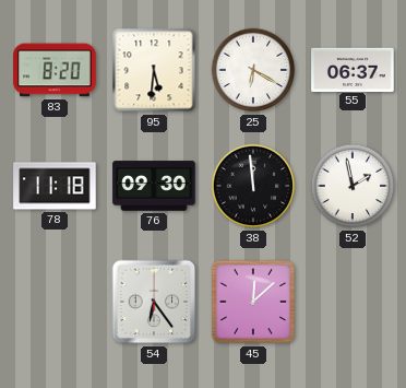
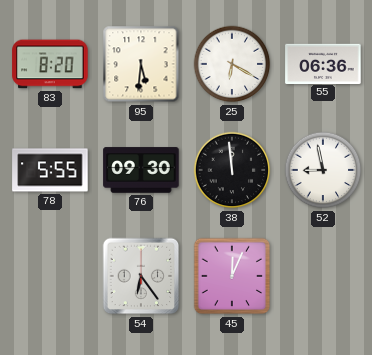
55: 06:37 -> 06:36
78: 11:18 -> 5:55
52: 1:58 -> 8:58
45: 12:08 -> 12:04
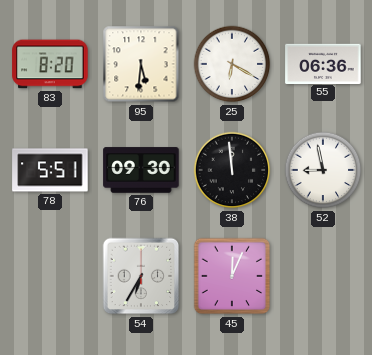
78: 5:55 -> 5:51
54: 6:24 -> 6:35
